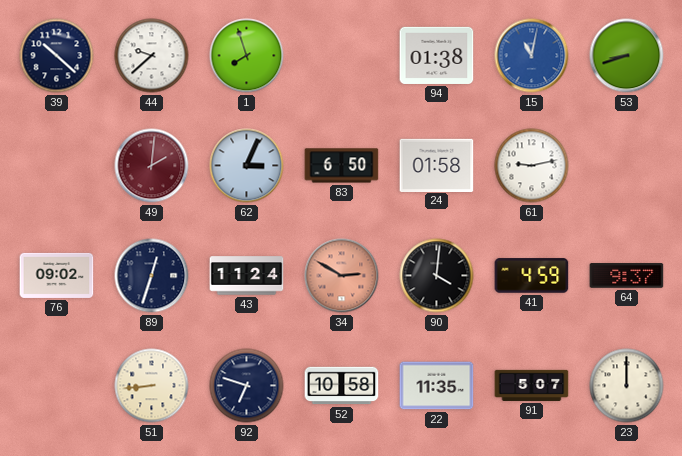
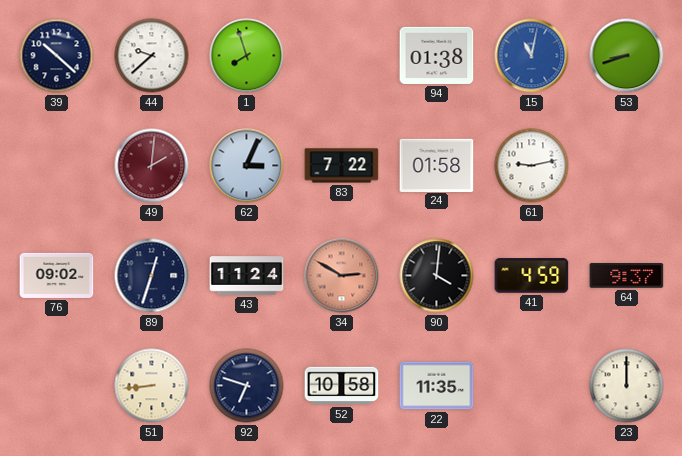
83: 6:50 -> 7:22
91: 5:07 -> none
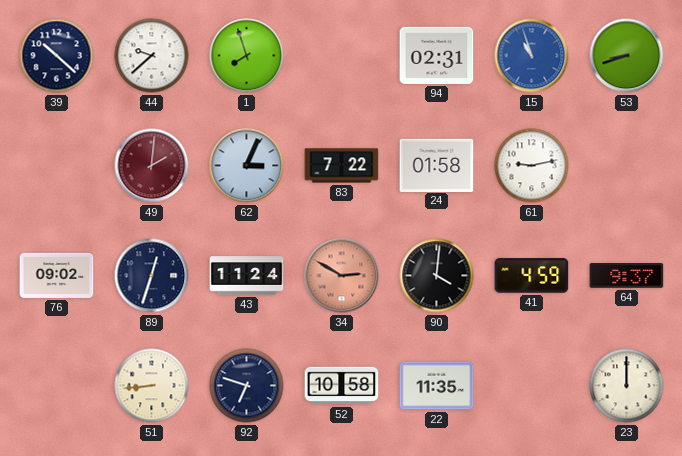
94: 01:38 -> 02:31
15: 11:02 -> 10:57
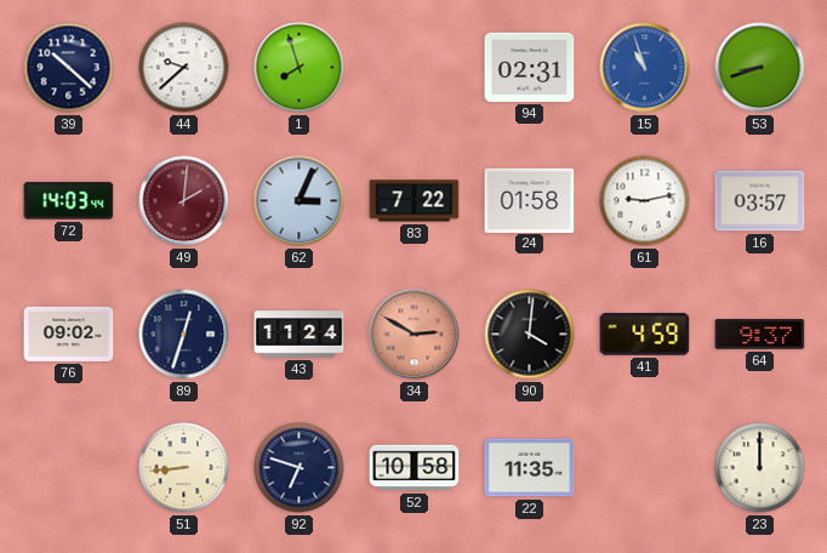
72: none -> 14:03
16: none -> 03:57
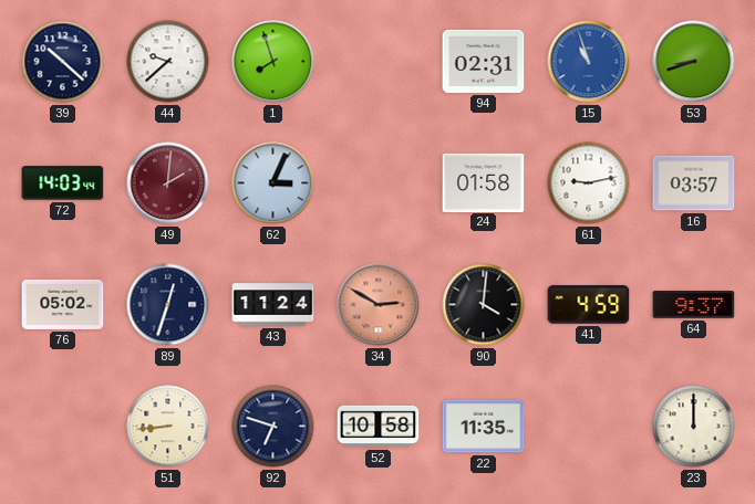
83: 7:22 -> none
76: 09:02 -> 05:02
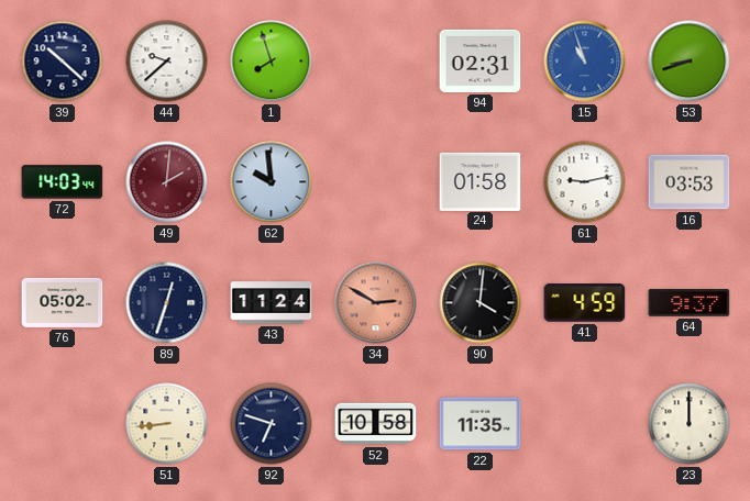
62: 3:04 -> 9:59
16: 03:57 -> 03:53
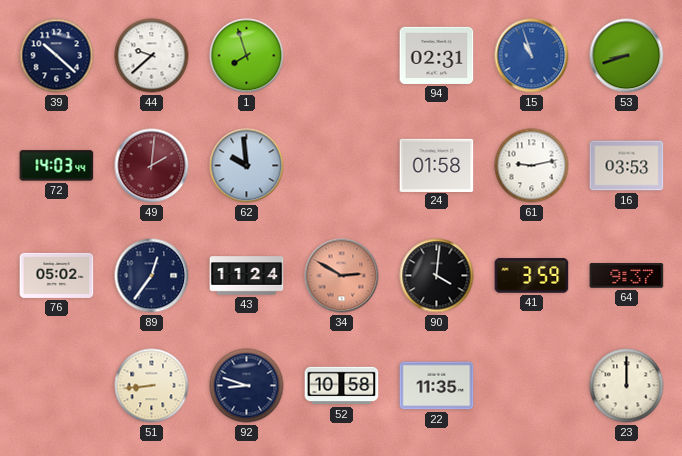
89: 12:33 -> 12:36
41: 4:59 -> 3:59
92: 6:48 -> 8:48
